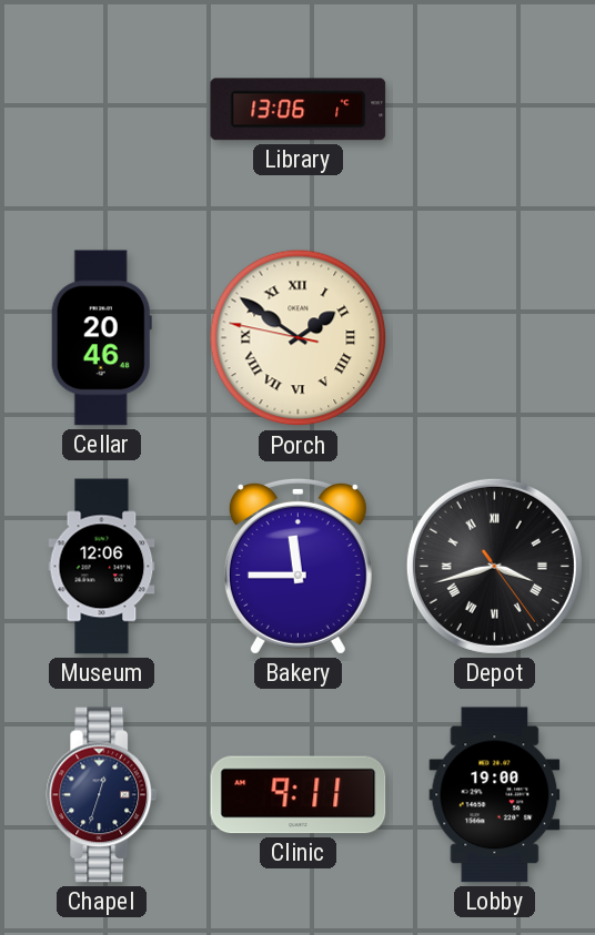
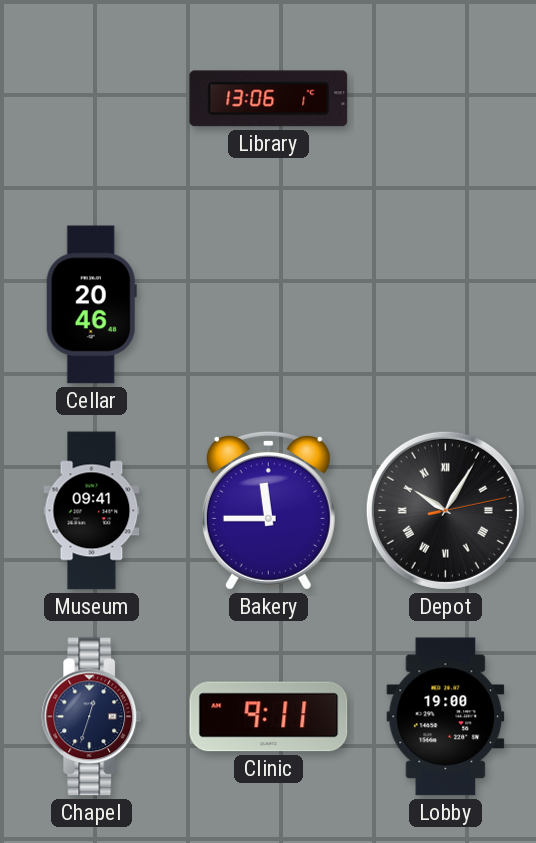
Porch: 1:50 -> none
Museum: 12:06 -> 09:41
Depot: 3:42 -> 10:05
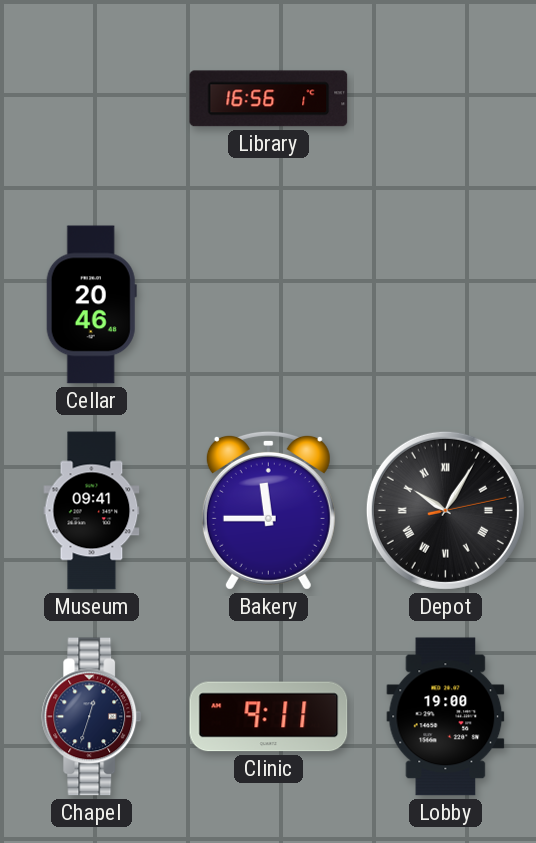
Library: 13:06 -> 16:56
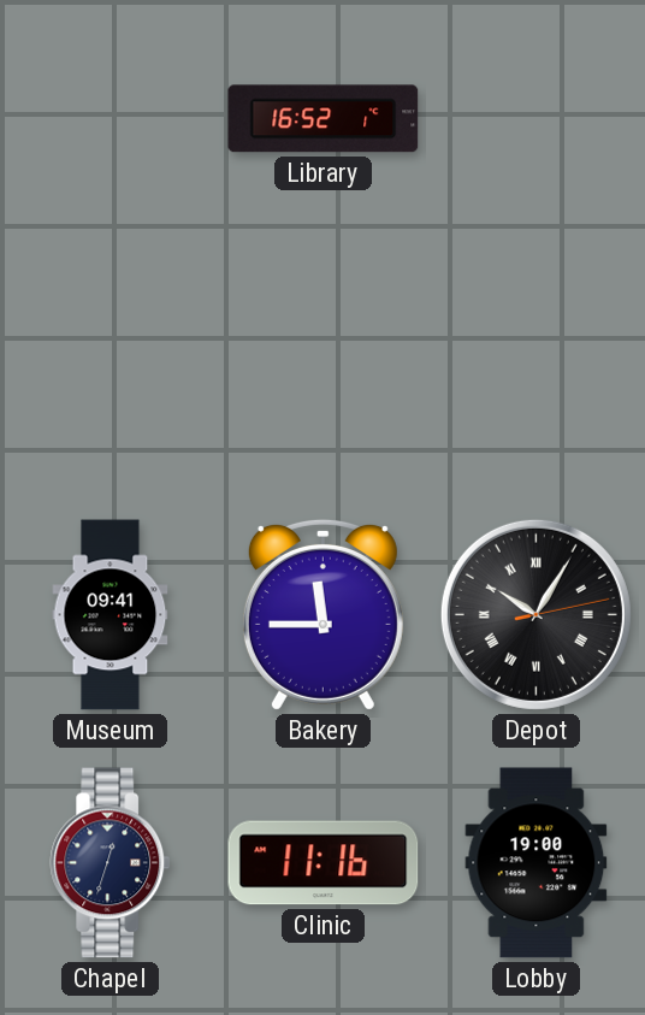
Library: 16:56 -> 16:52
Cellar: 20:46 -> none
Clinic: 9:11 -> 11:16
